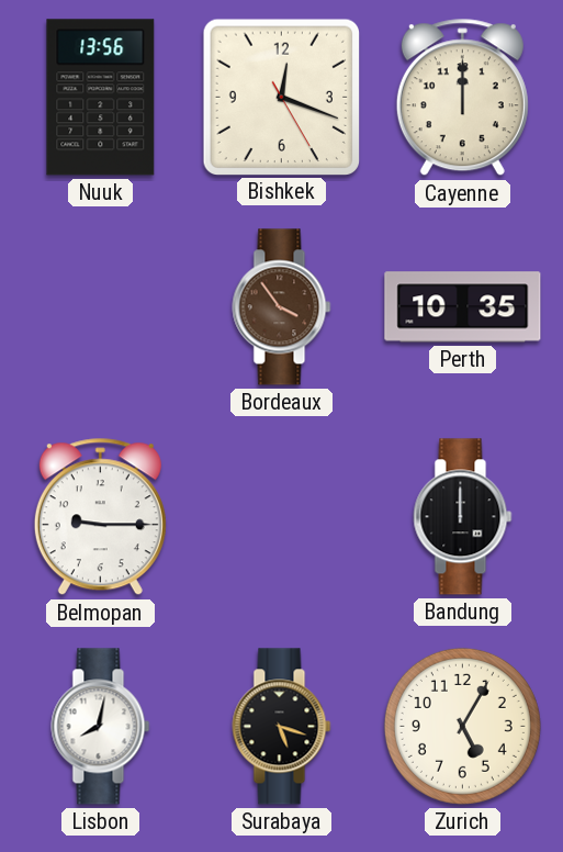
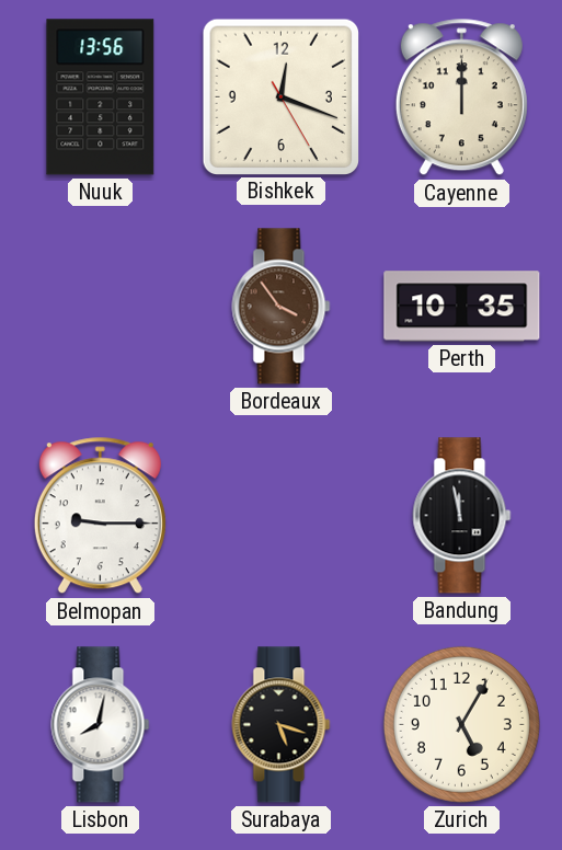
Bandung: 12:00 -> 11:58
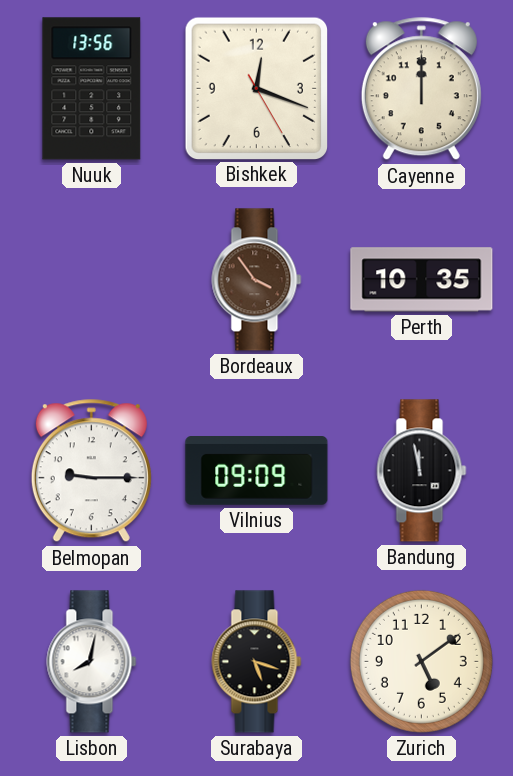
Vilnius: none -> 09:09
Zurich: 5:05 -> 5:09
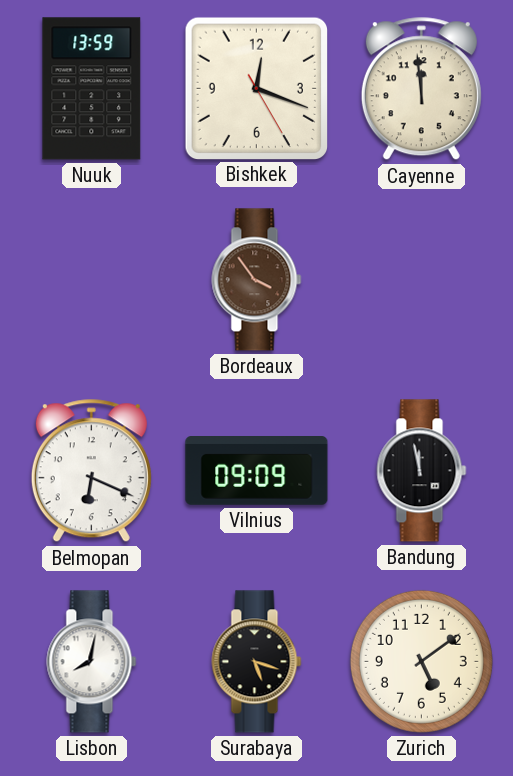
Nuuk: 13:56 -> 13:59
Cayenne: 12:00 -> 11:59
Perth: 10:35 -> none
Belmopan: 9:15 -> 6:19
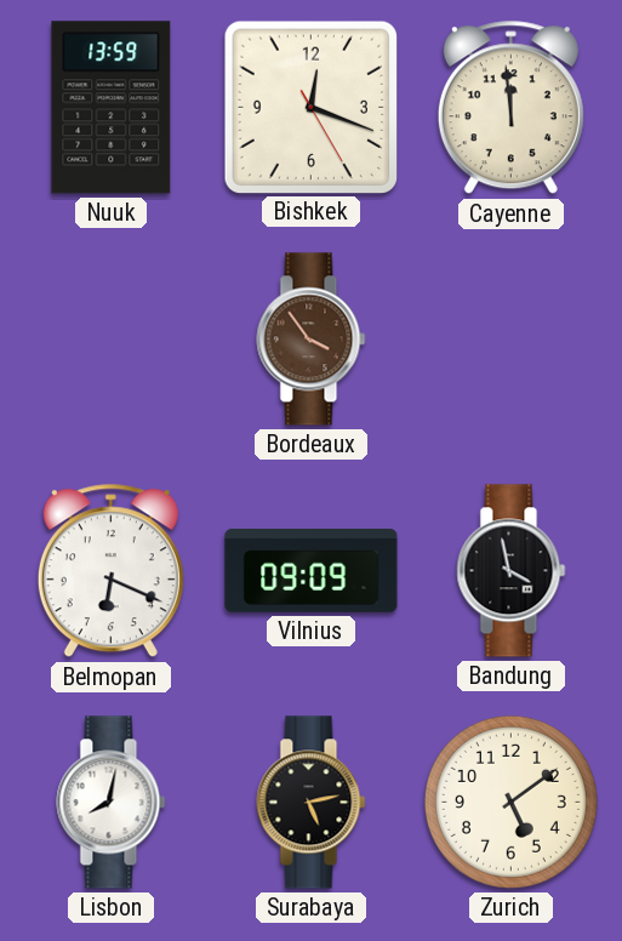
Bandung: 11:58 -> 3:58
Surabaya: 5:18 -> 5:13
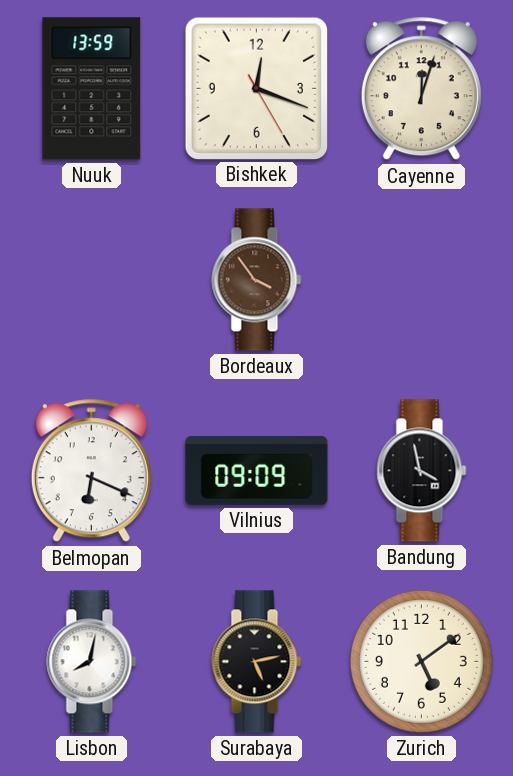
Cayenne: 11:59 -> 12:03
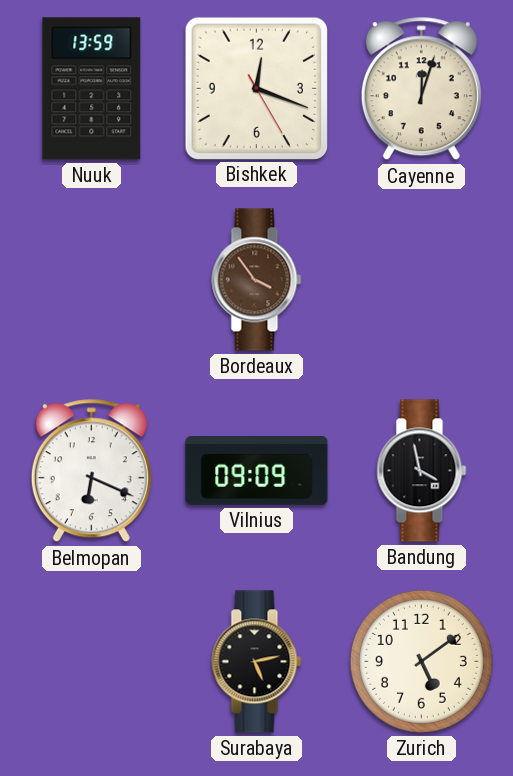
Lisbon: 8:02 -> none
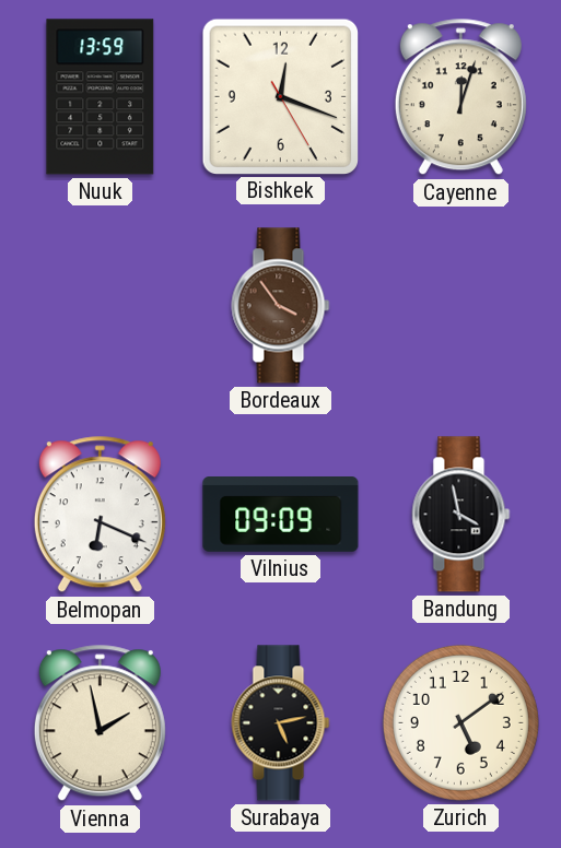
Vienna: none -> 1:58
